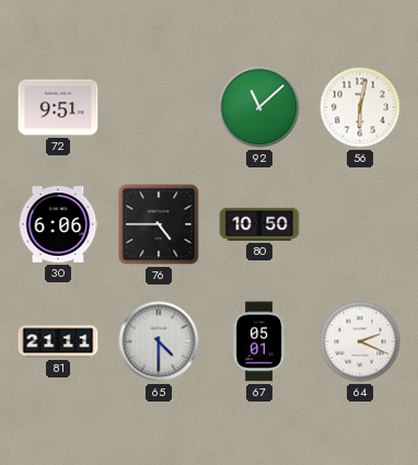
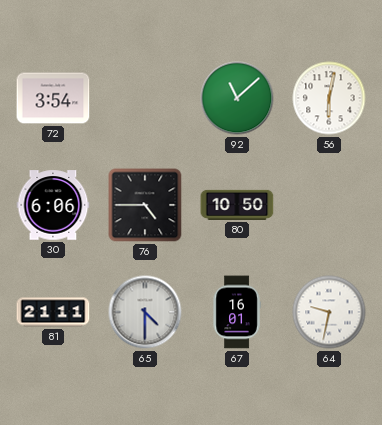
72: 9:51 -> 3:54
67: 05:01 -> 16:01
64: 2:19 -> 9:32
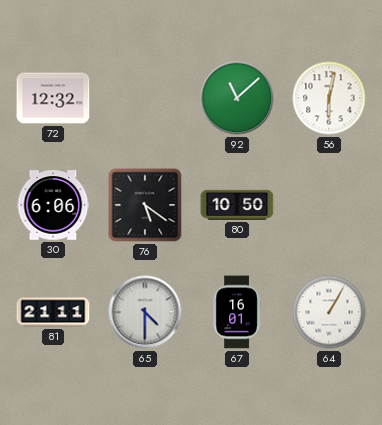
72: 3:54 -> 12:32
76: 4:45 -> 5:21
64: 9:32 -> 1:05
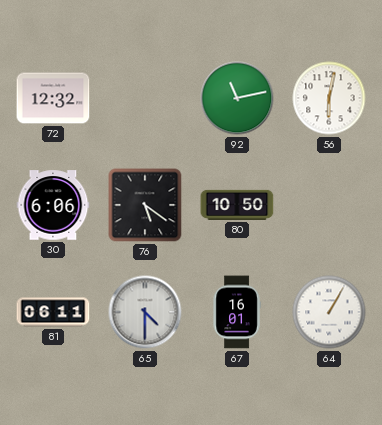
92: 11:08 -> 11:13
81: 21:11 -> 06:11
